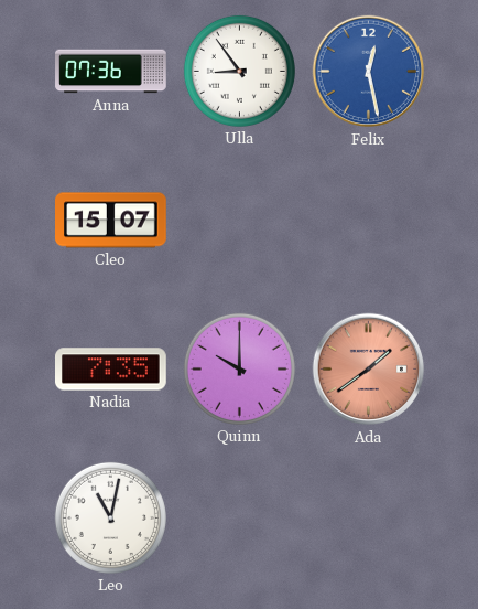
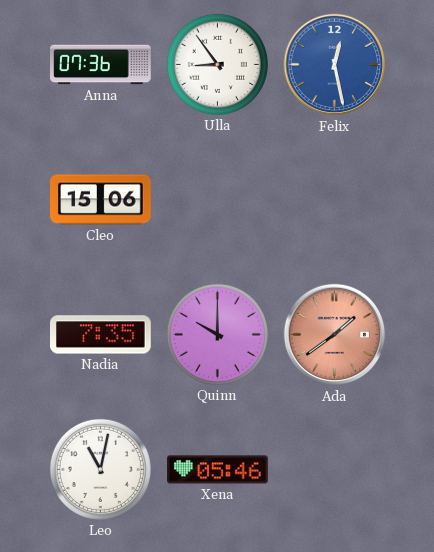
Cleo: 15:07 -> 15:06
Xena: none -> 05:46
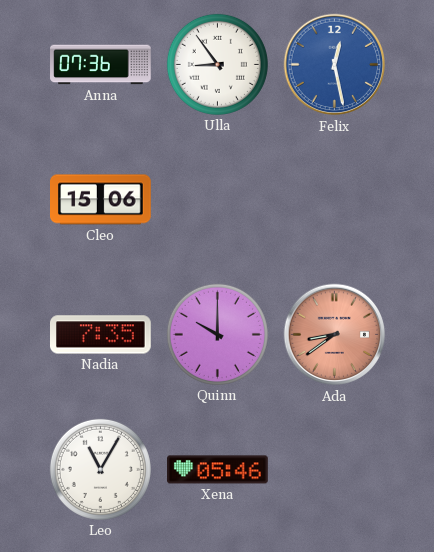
Ada: 1:39 -> 8:39
Leo: 11:02 -> 11:05
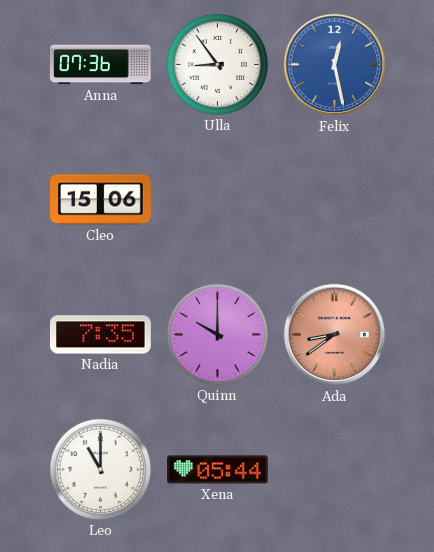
Leo: 11:05 -> 11:00
Xena: 05:46 -> 05:44
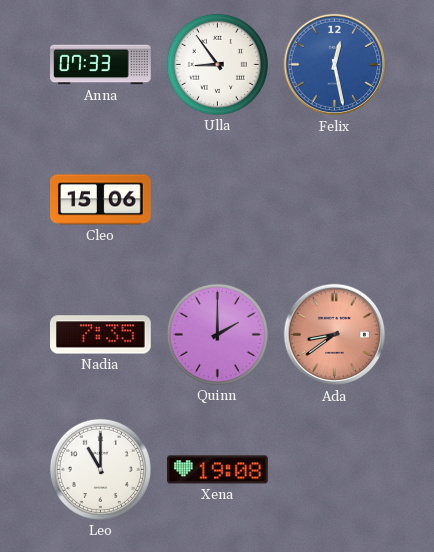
Anna: 07:36 -> 07:33
Quinn: 10:00 -> 2:00
Xena: 05:44 -> 19:08
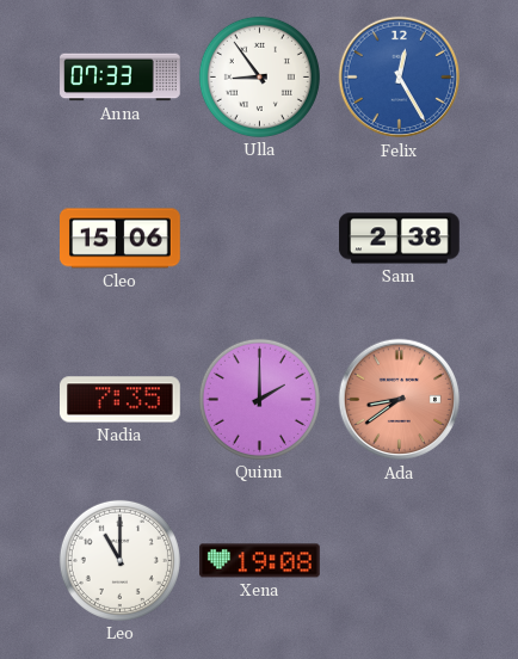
Felix: 12:28 -> 12:25
Sam: none -> 2:38
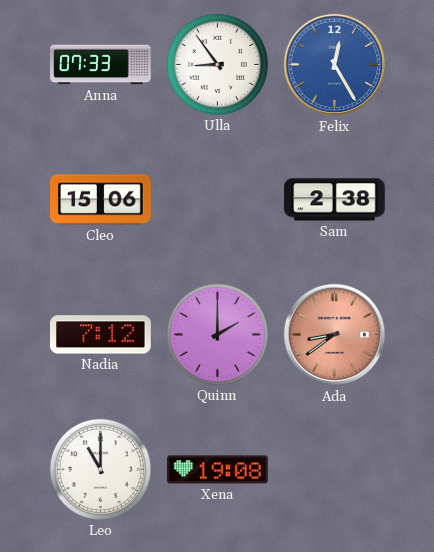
Nadia: 7:35 -> 7:12
